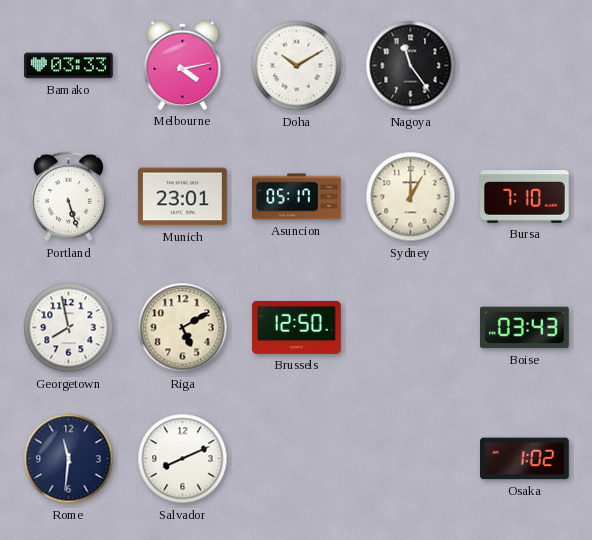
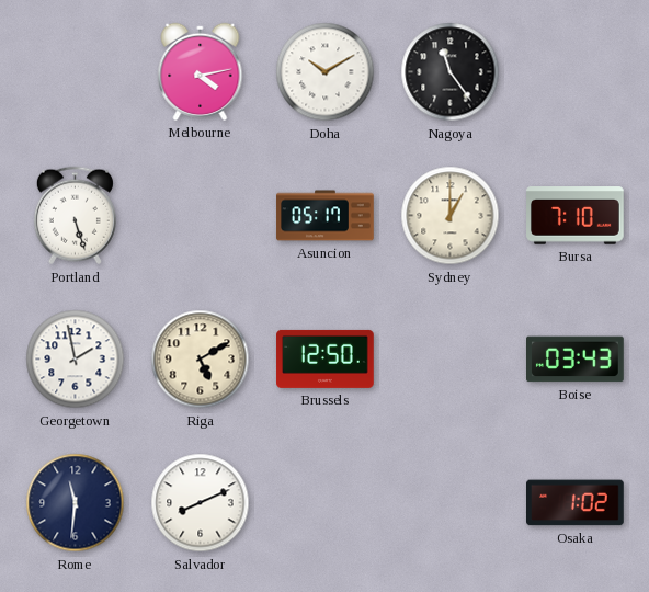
Bamako: 03:33 -> none
Munich: 23:01 -> none
Georgetown: 7:58 -> 1:58
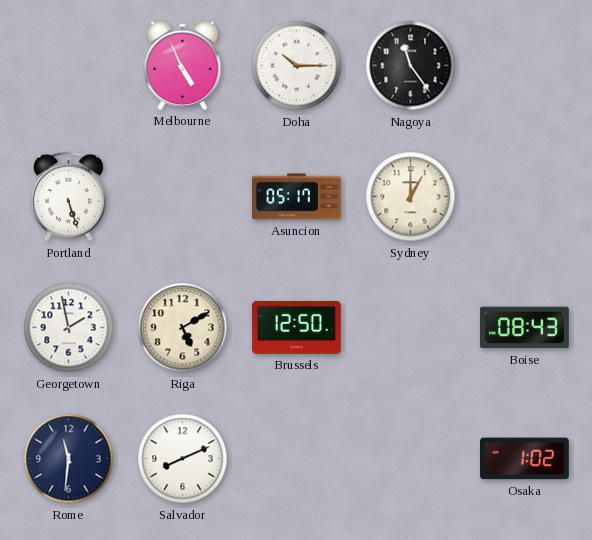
Melbourne: 4:13 -> 4:56
Doha: 10:10 -> 10:15
Bursa: 7:10 -> none
Boise: 03:43 -> 08:43
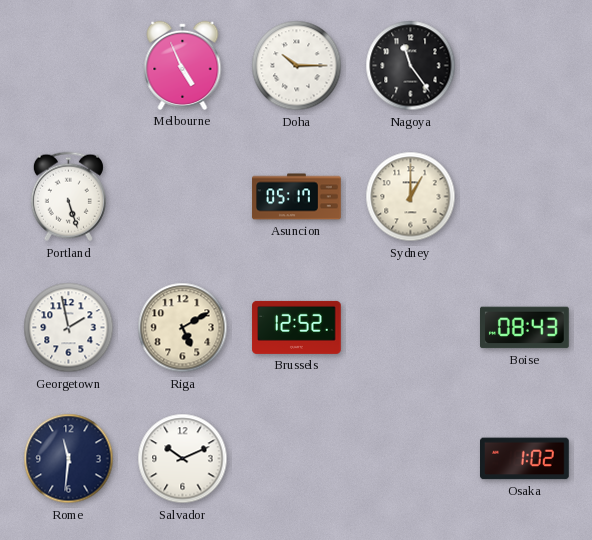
Brussels: 12:50 -> 12:52
Salvador: 8:11 -> 10:11
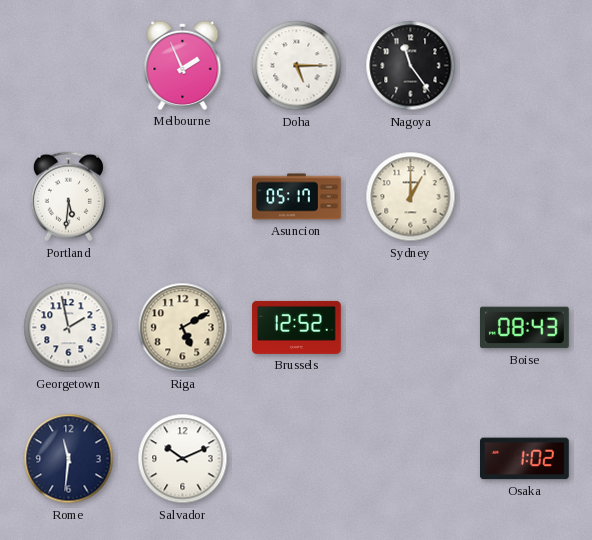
Melbourne: 4:56 -> 1:56
Doha: 10:15 -> 5:15
Portland: 5:27 -> 5:31
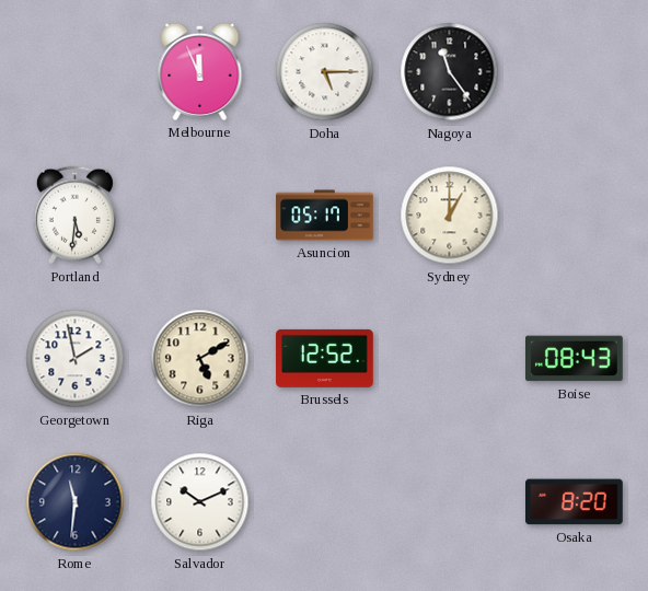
Melbourne: 1:56 -> 11:56
Osaka: 1:02 -> 8:20
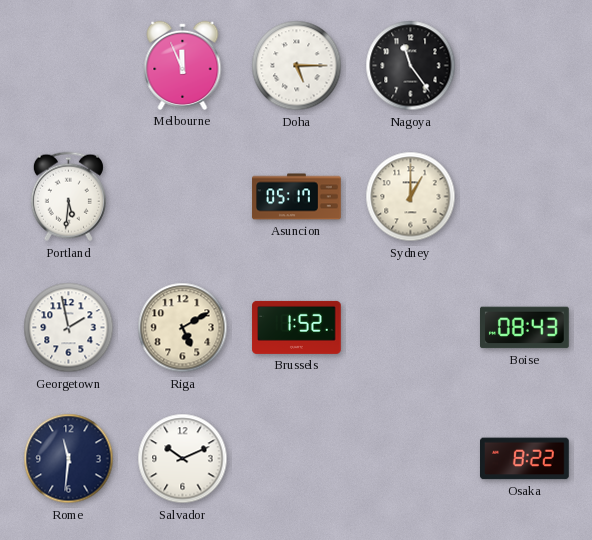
Brussels: 12:52 -> 1:52
Osaka: 8:20 -> 8:22
